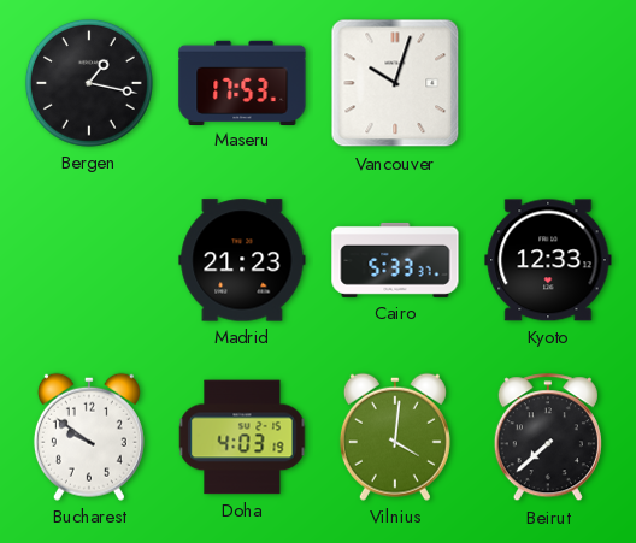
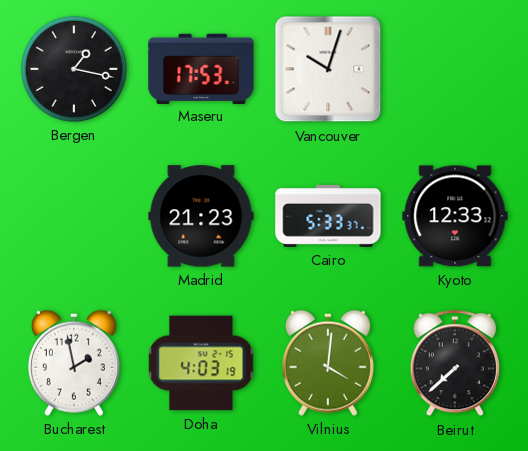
Bucharest: 9:51 -> 1:58
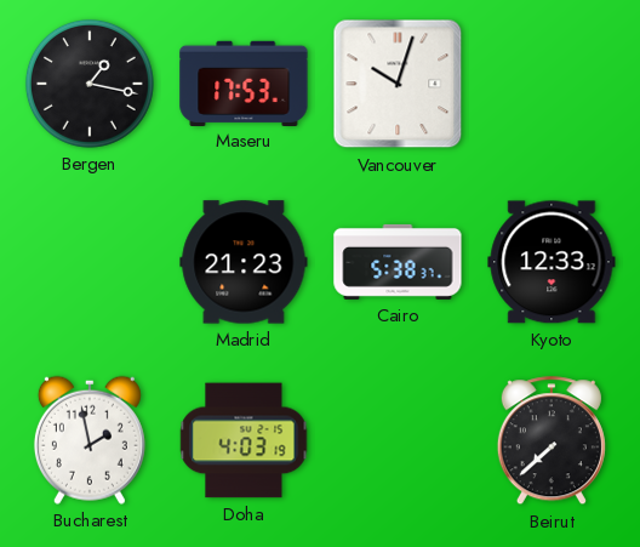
Cairo: 5:33 -> 5:38
Vilnius: 4:01 -> none
